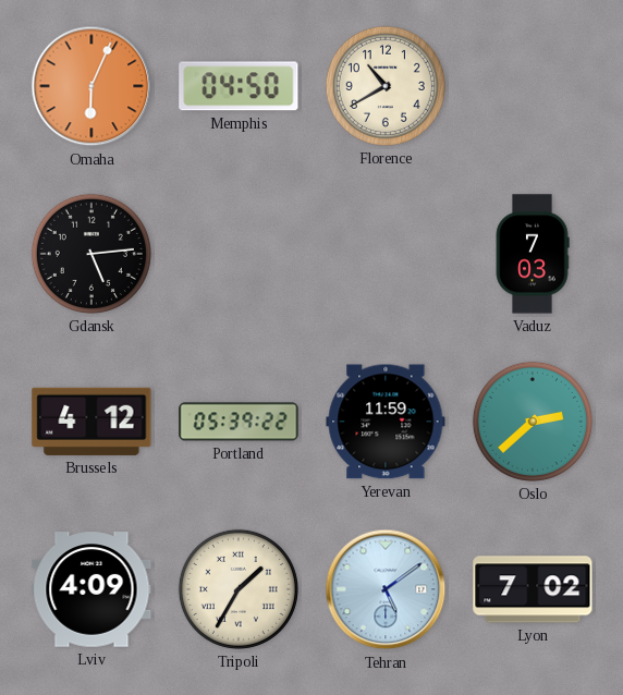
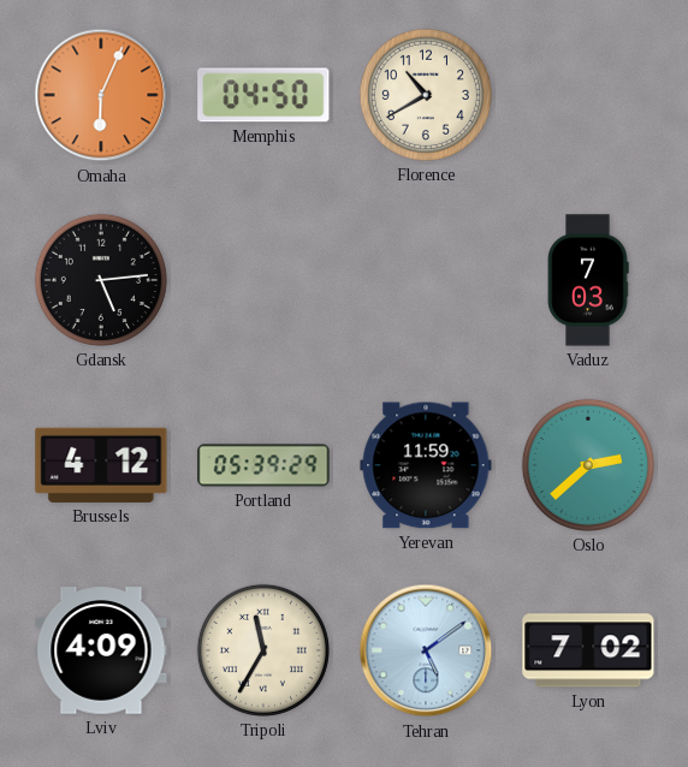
Portland: 05:39:22 -> 05:39:29
Tripoli: 1:35 -> 11:35
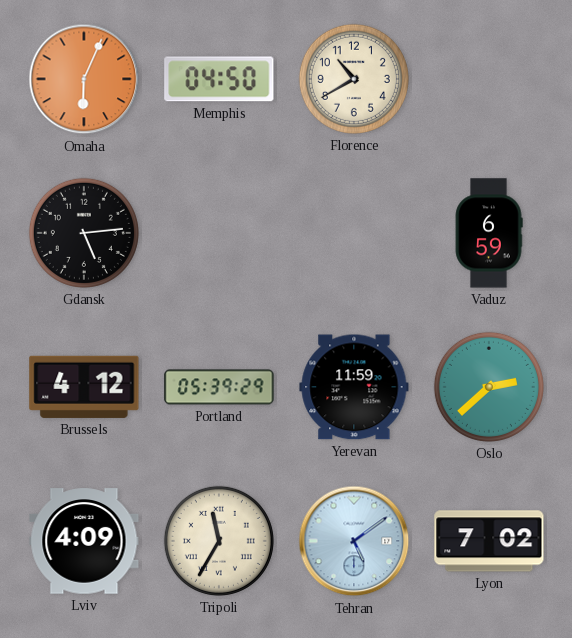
Vaduz: 7:03 -> 6:59
